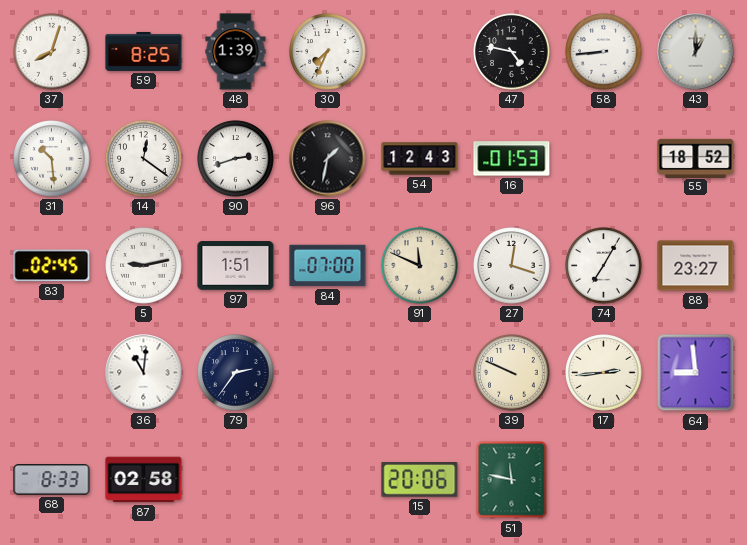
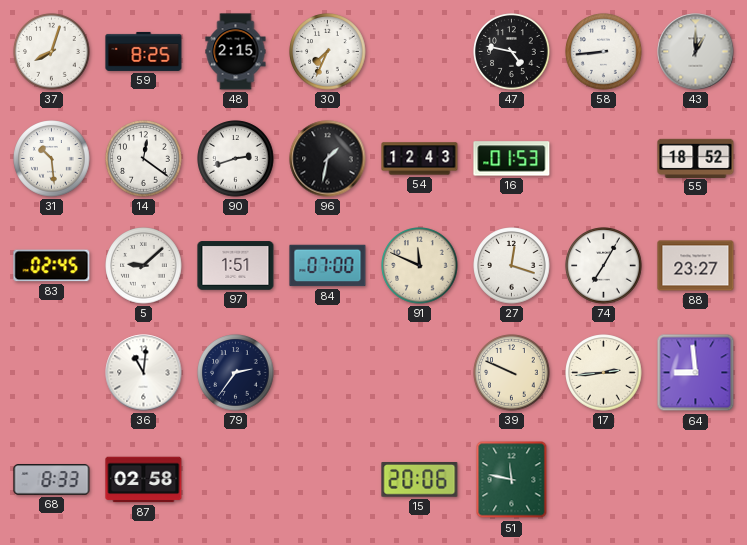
48: 1:39 -> 2:15
5: 9:13 -> 9:08
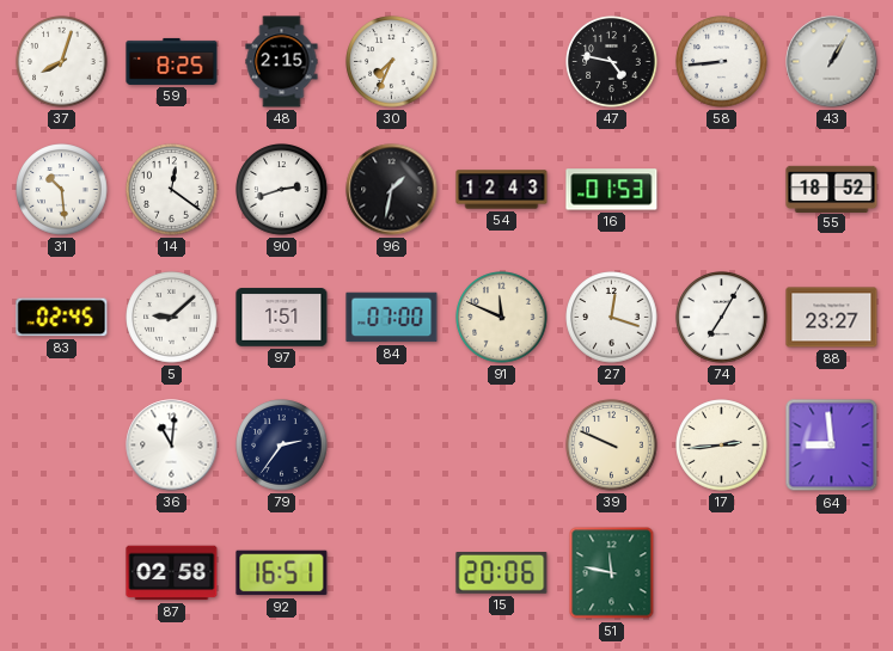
43: 1:00 -> 1:05
68: 8:33 -> none
92: none -> 16:51
